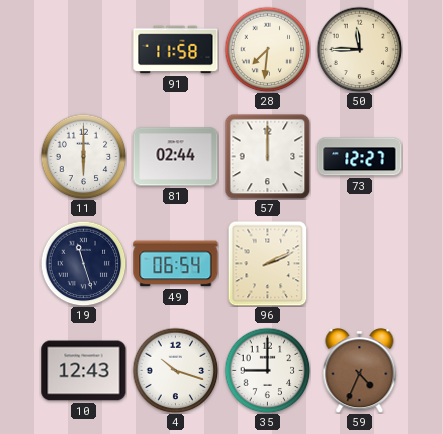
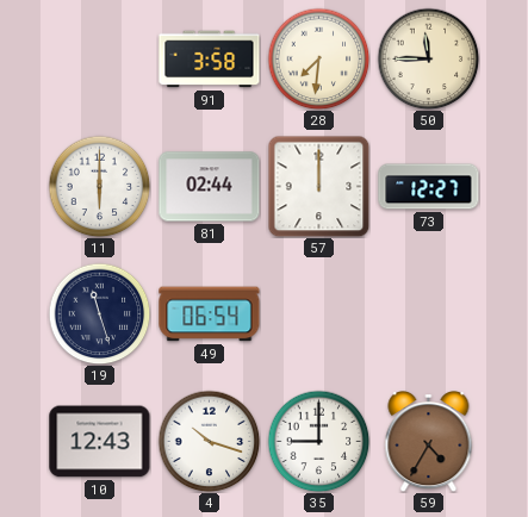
91: 11:58 -> 3:58
96: 2:11 -> none
59: 4:34 -> 4:35
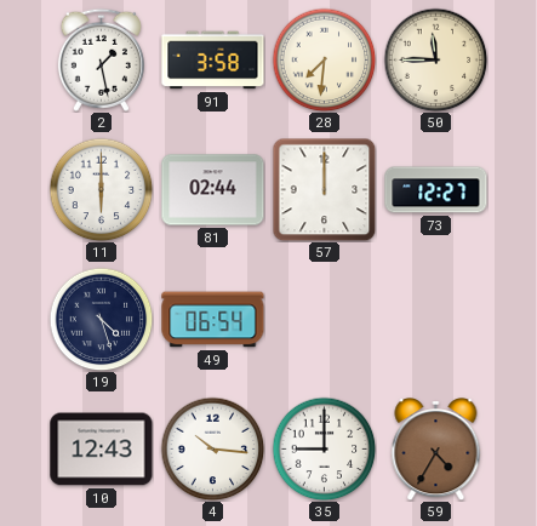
2: none -> 1:28
19: 11:27 -> 4:27
4: 10:18 -> 10:16
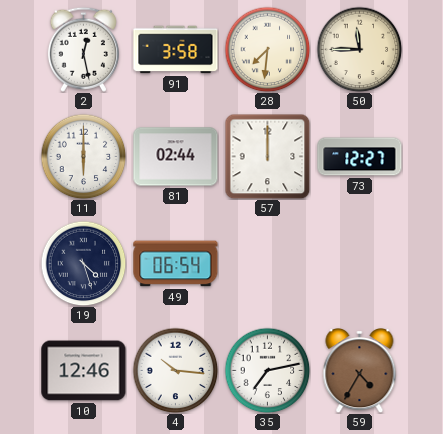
2: 1:28 -> 12:28
10: 12:43 -> 12:46
35: 9:00 -> 7:13
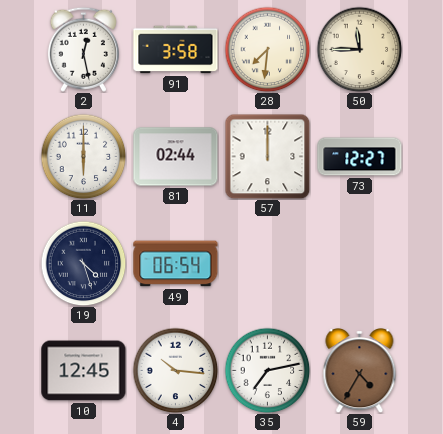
10: 12:46 -> 12:45
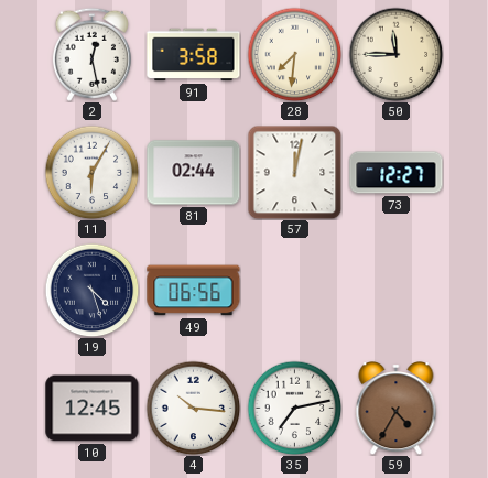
11: 6:00 -> 6:05
57: 12:00 -> 12:02
49: 06:54 -> 06:56
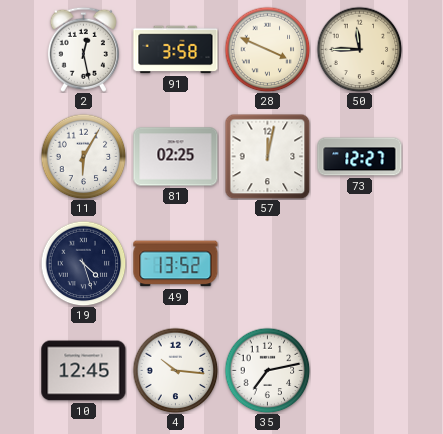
28: 7:31 -> 3:49
81: 02:44 -> 02:25
49: 06:56 -> 13:52
59: 4:35 -> none
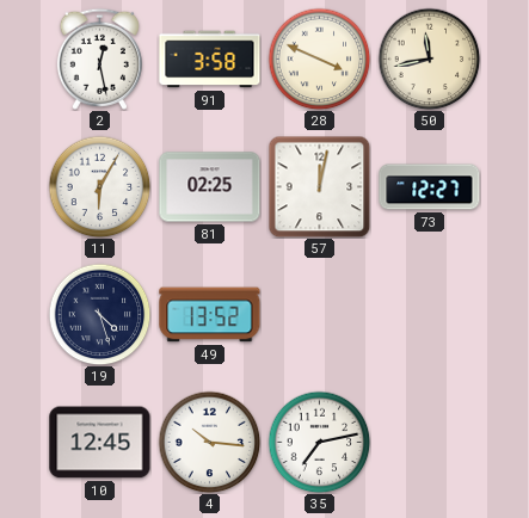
50: 11:45 -> 11:43
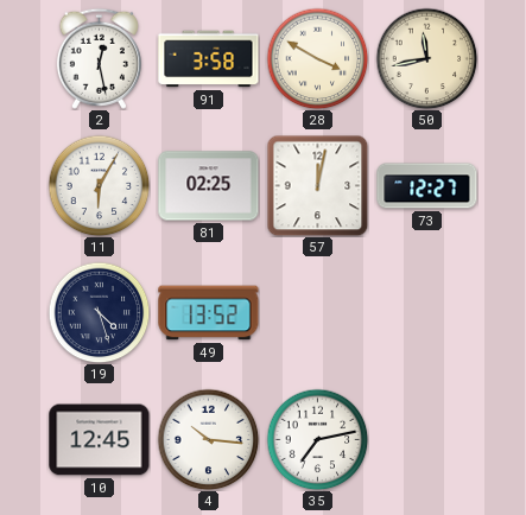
28: 3:49 -> 3:50
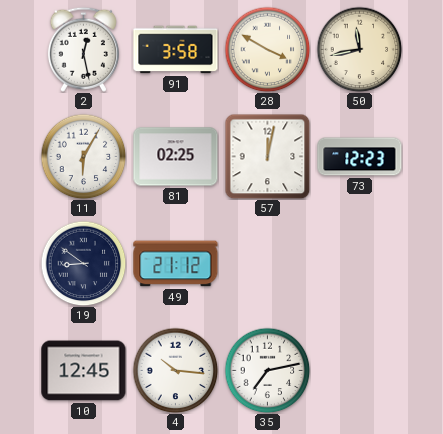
73: 12:27 -> 12:23
19: 4:27 -> 8:51
49: 13:52 -> 21:12
